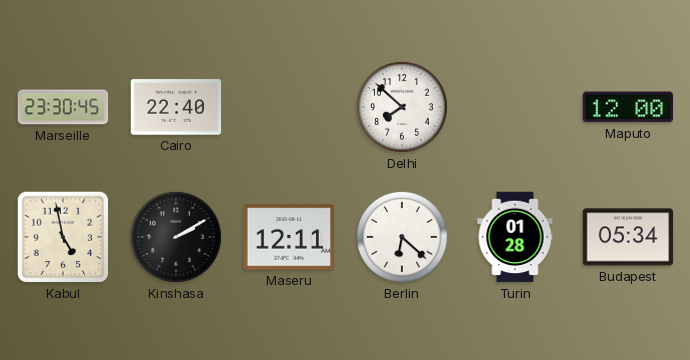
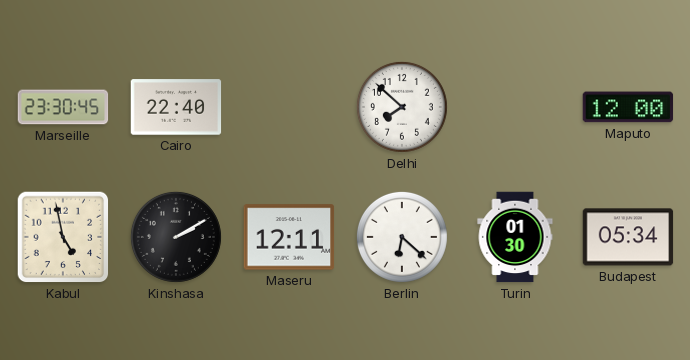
Turin: 01:28 -> 01:30
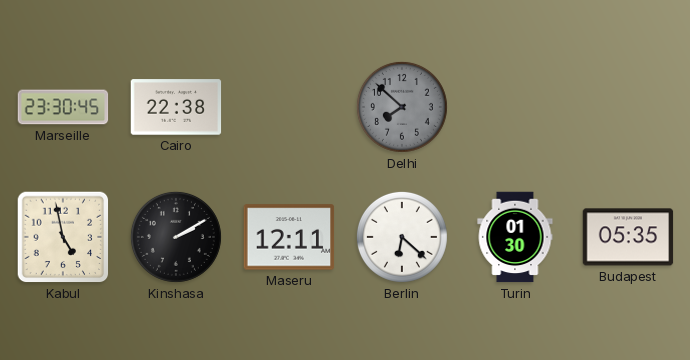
Cairo: 22:40 -> 22:38
Delhi dial: white -> grey
Maputo: 12:00 -> none
Budapest: 05:34 -> 05:35
